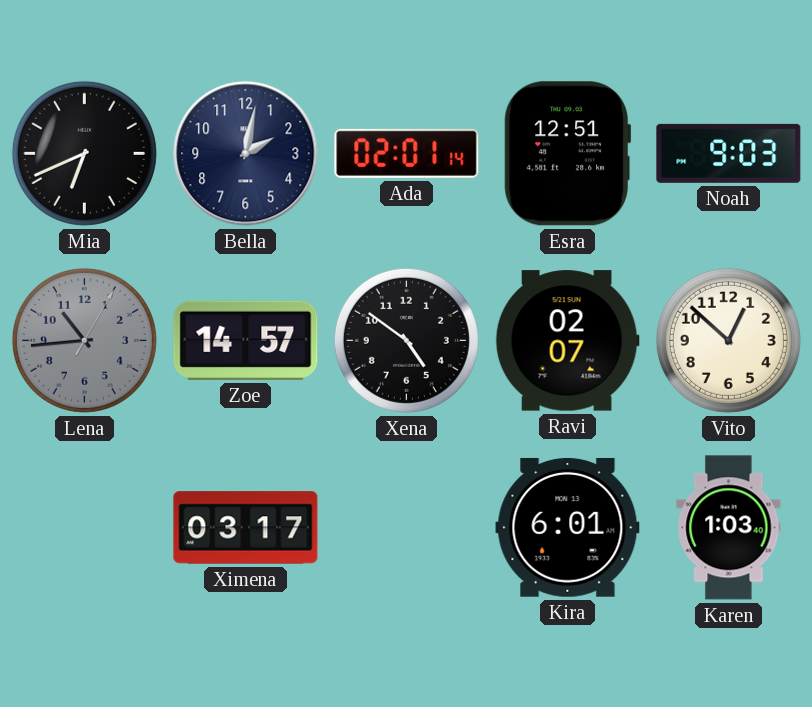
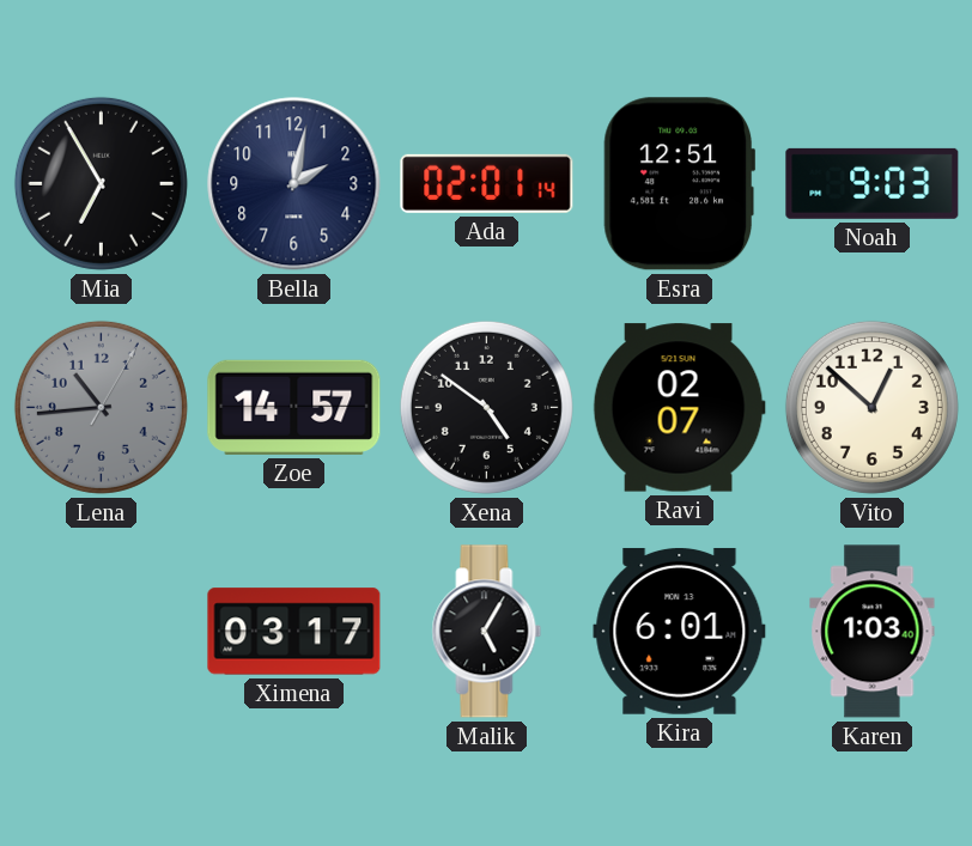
Mia: 6:41 -> 6:55
Malik: none -> 5:05
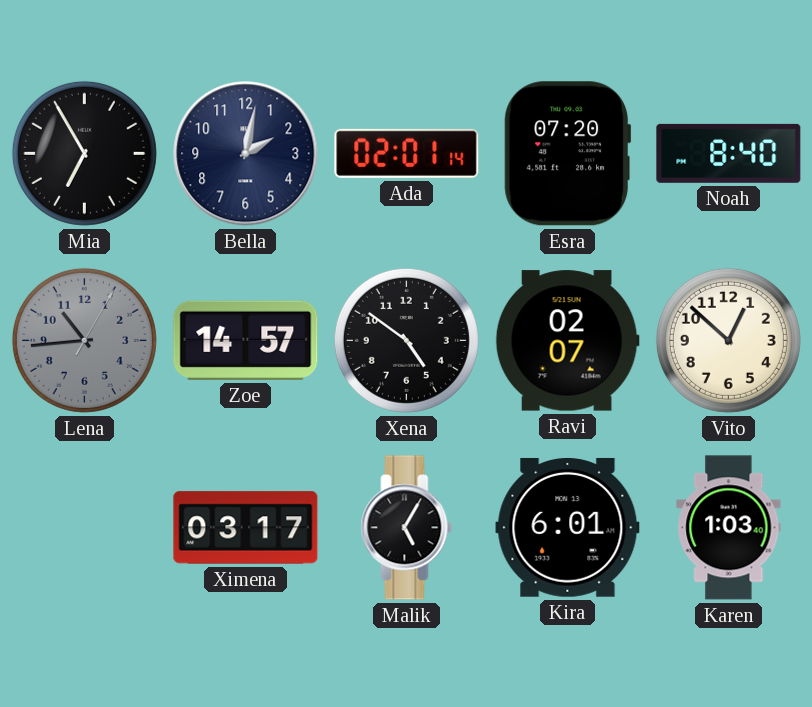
Esra: 12:51 -> 07:20
Noah: 9:03 -> 8:40
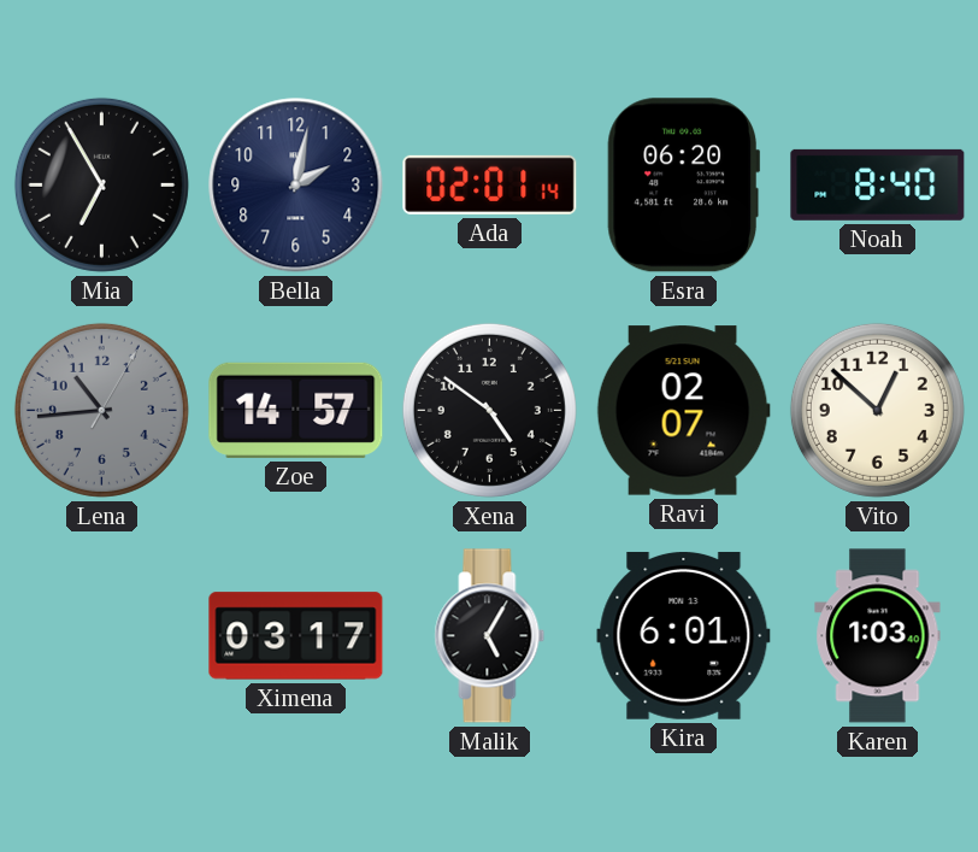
Esra: 07:20 -> 06:20
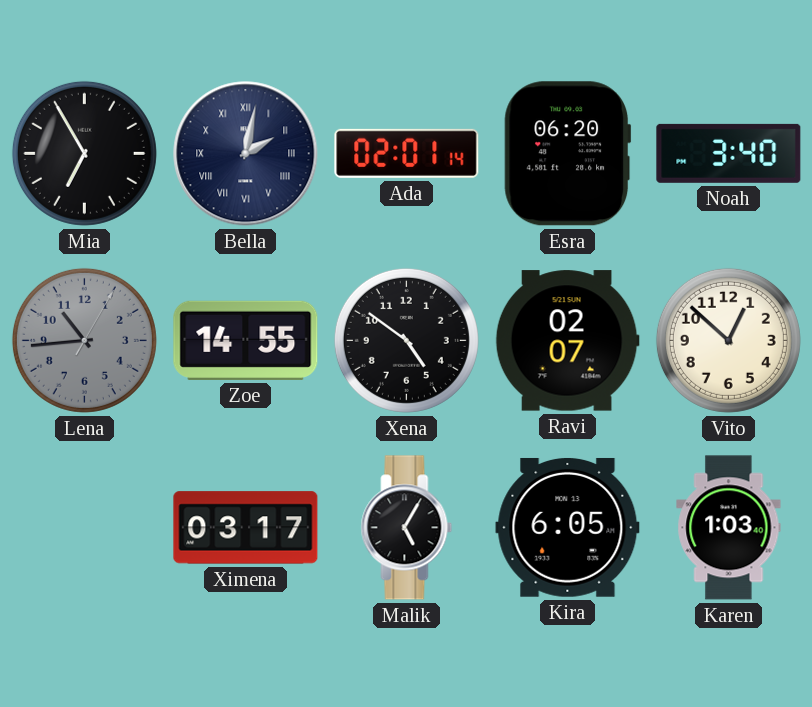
Bella numerals: Arabic -> Roman
Noah: 8:40 -> 3:40
Zoe: 14:57 -> 14:55
Kira: 6:01 -> 6:05
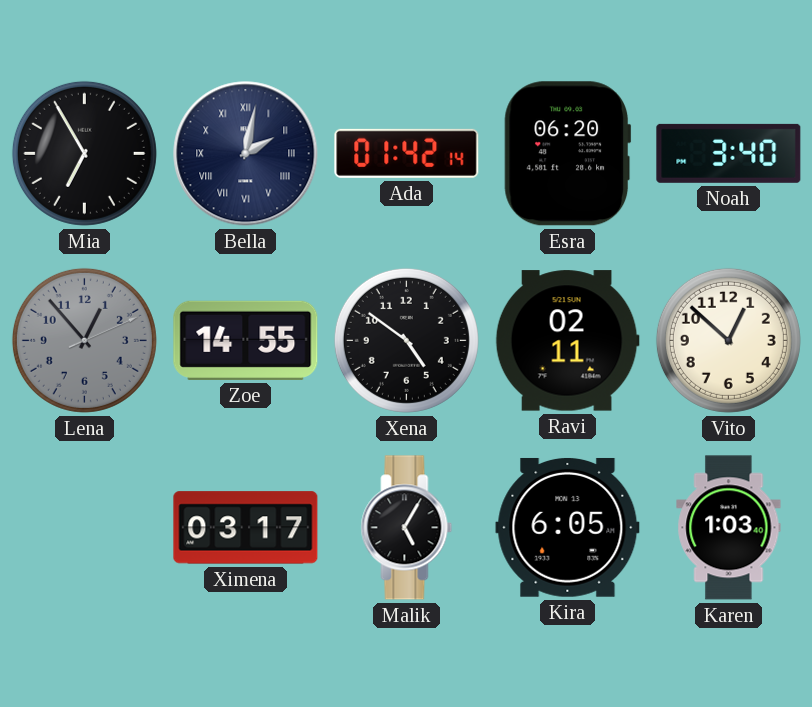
Ada: 02:01 -> 01:42
Lena: 10:44 -> 12:53
Ravi: 02:07 -> 02:11
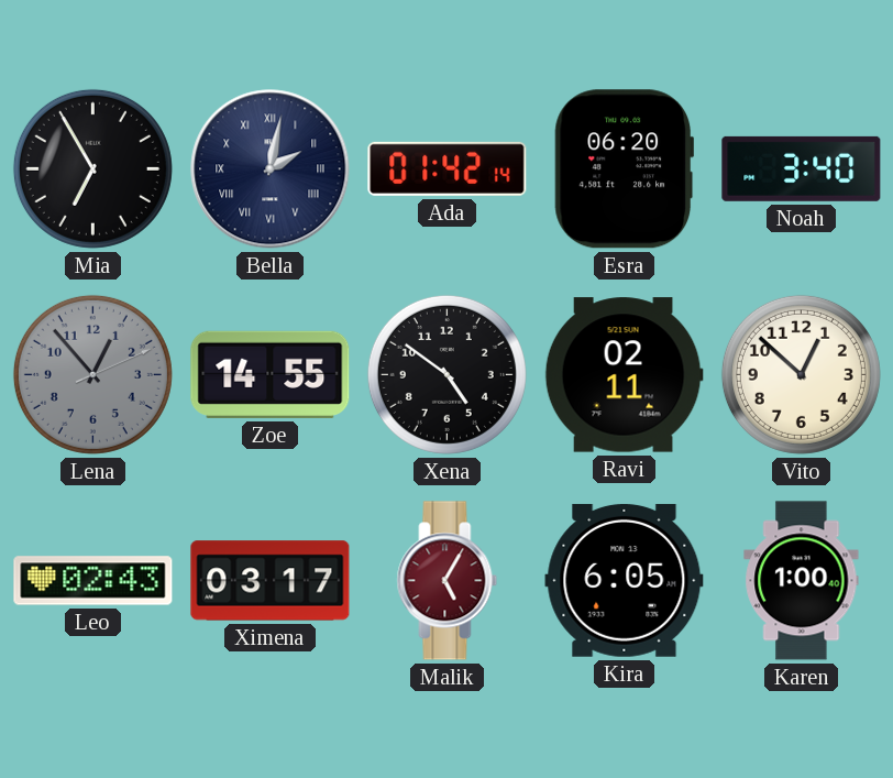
Leo: none -> 02:43
Malik dial: black -> burgundy
Karen: 1:03 -> 1:00
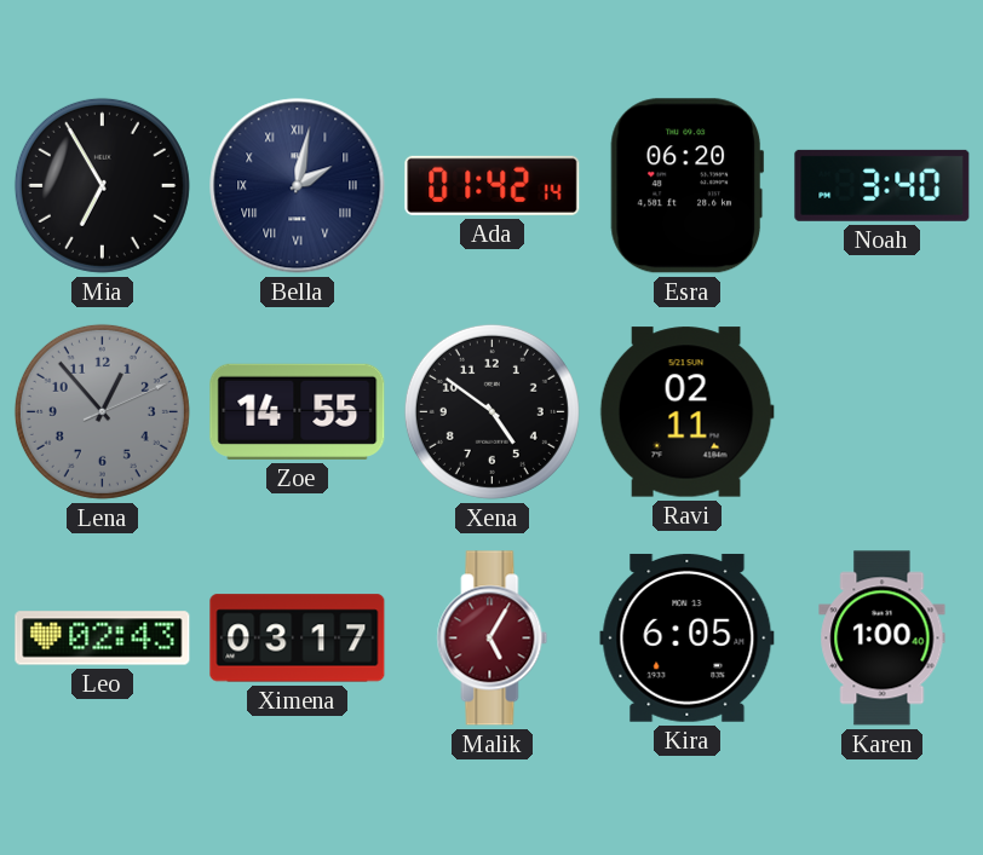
Vito: 12:52 -> none
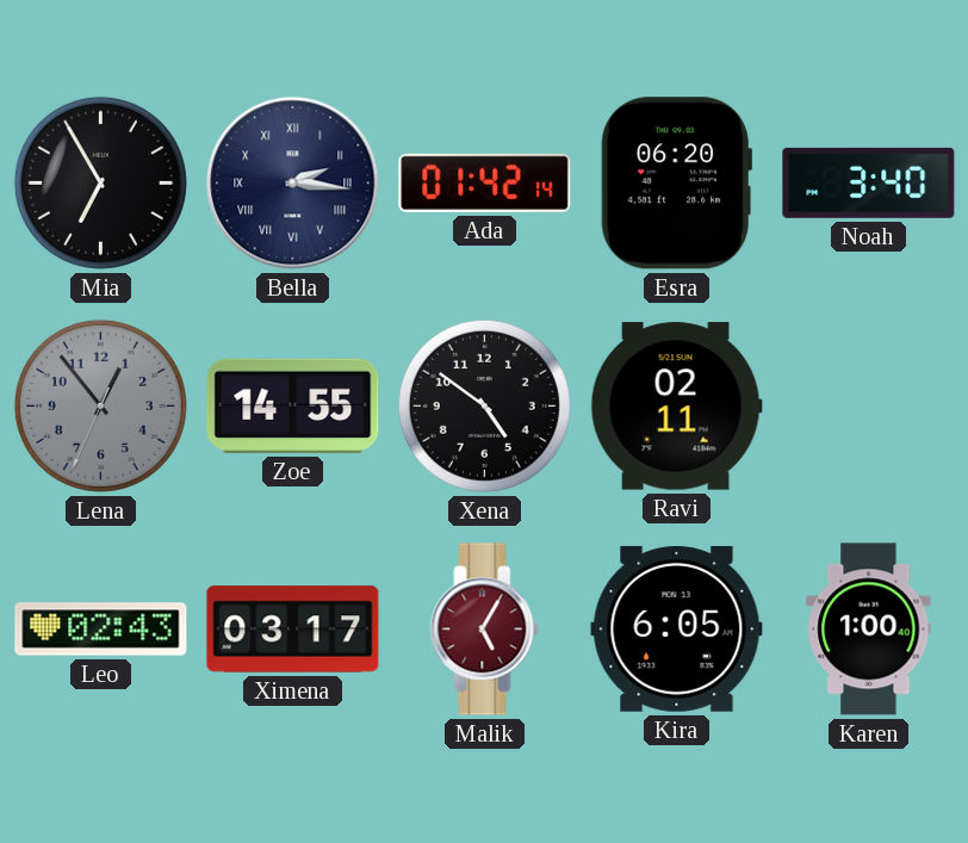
Bella: 2:02 -> 2:16
Lena: 12:53:11 -> 12:53:34
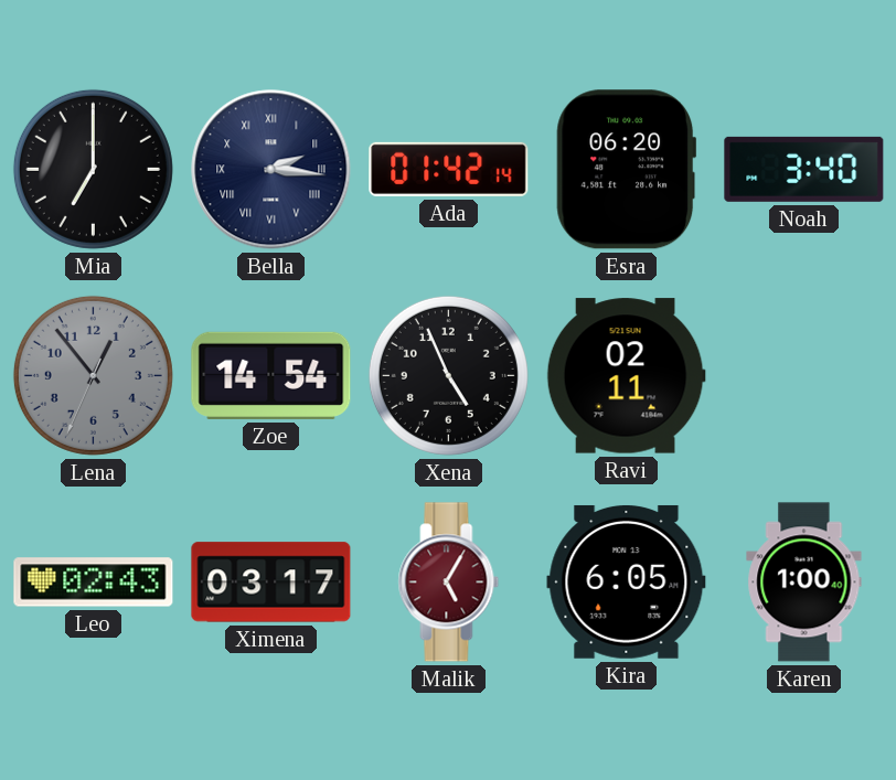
Mia: 6:55 -> 7:00
Zoe: 14:55 -> 14:54
Xena: 4:51 -> 4:56
